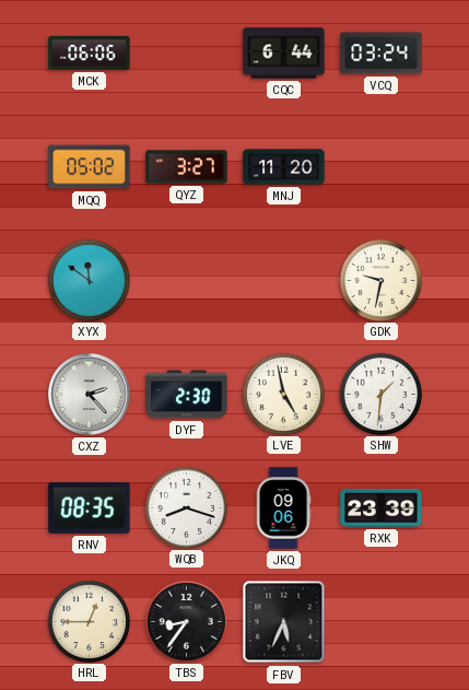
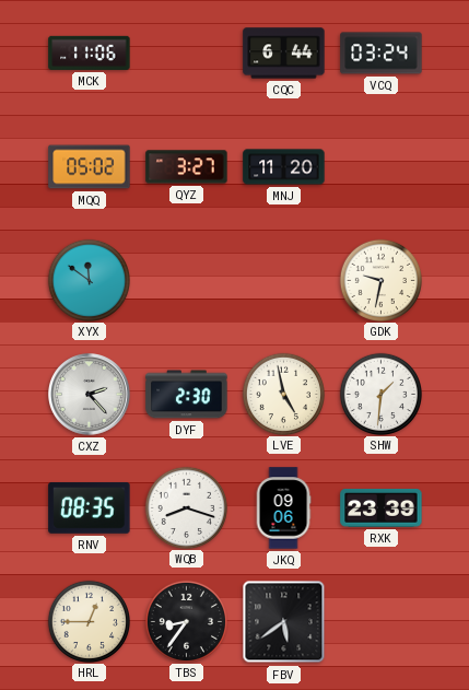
MCK: 06:06 -> 11:06
FBV: 5:34 -> 5:39
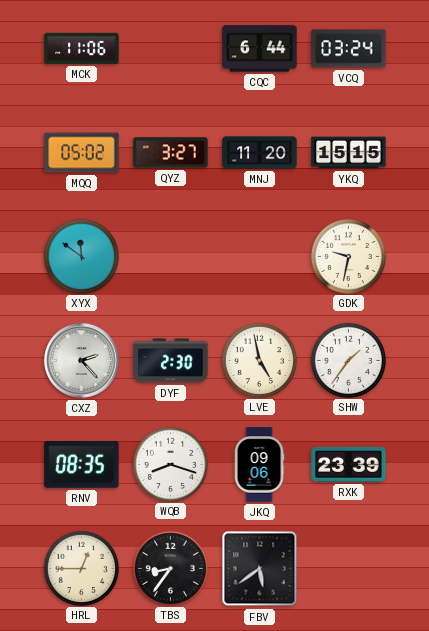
YKQ: none -> 15:15
SHW: 1:31 -> 1:36
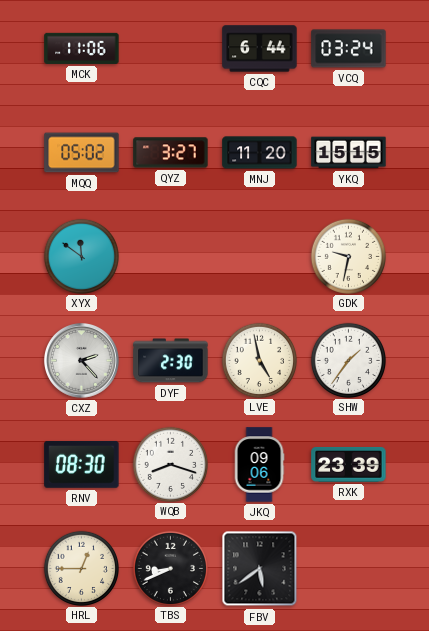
RNV: 08:35 -> 08:30
TBS: 8:36 -> 8:41
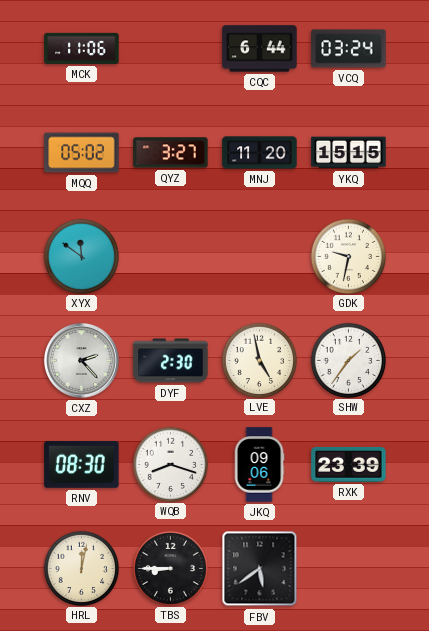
HRL: 12:45 -> 12:02
TBS: 8:41 -> 8:45
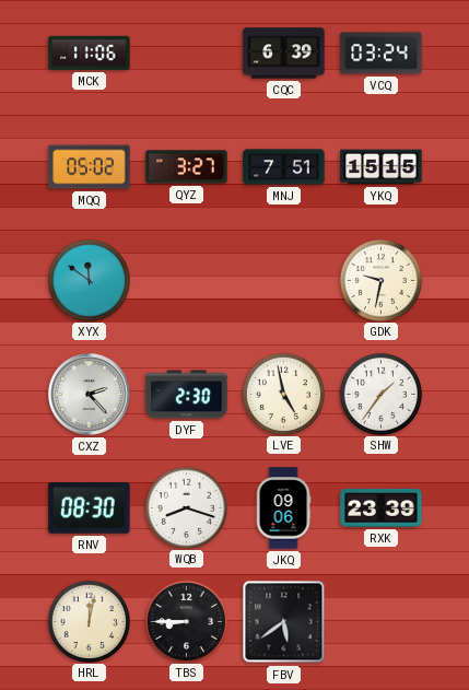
CQC: 6:44 -> 6:39
MNJ: 11:20 -> 7:51
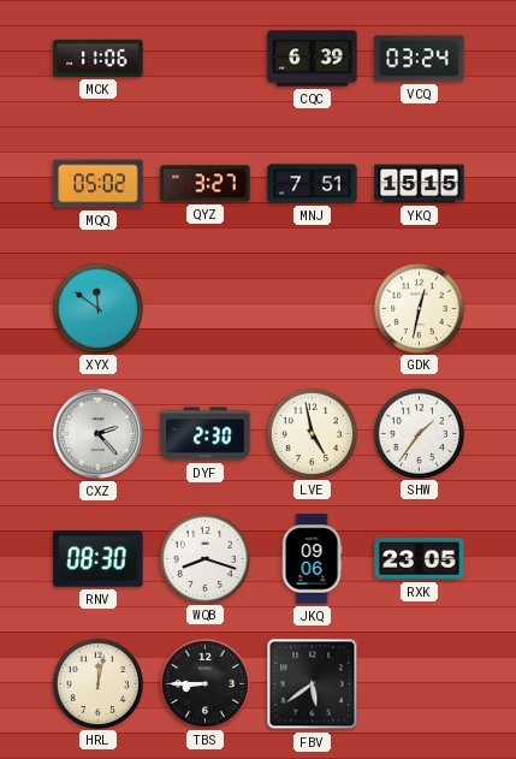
GDK: 9:32 -> 12:32
RXK: 23:39 -> 23:05
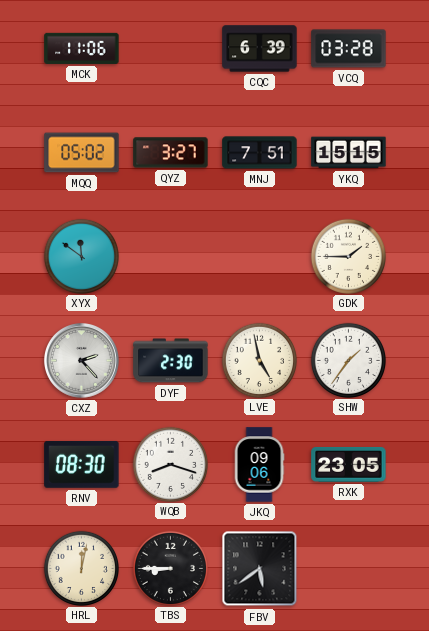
VCQ: 03:24 -> 03:28
GDK: 12:32 -> 1:45
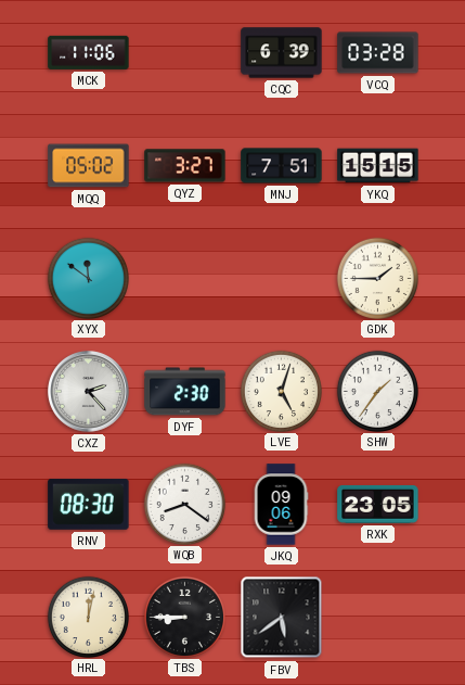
LVE: 4:58 -> 5:03
WQB: 8:18 -> 8:21
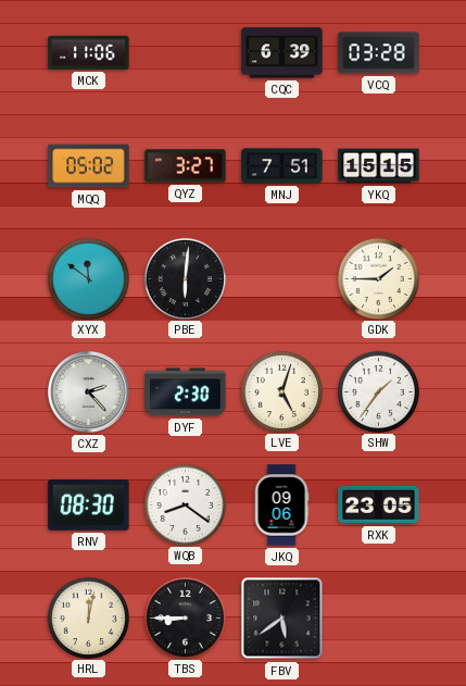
PBE: none -> 6:01
